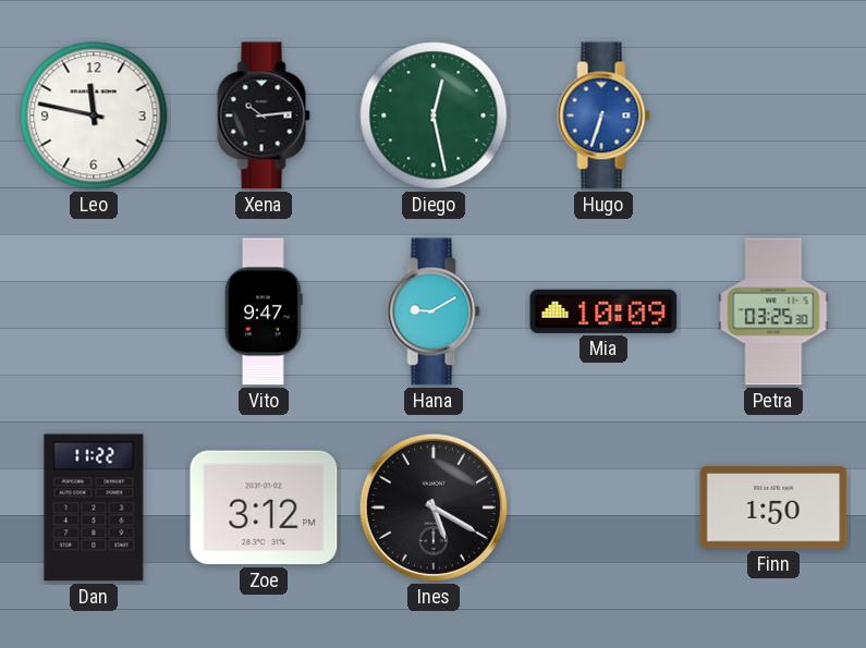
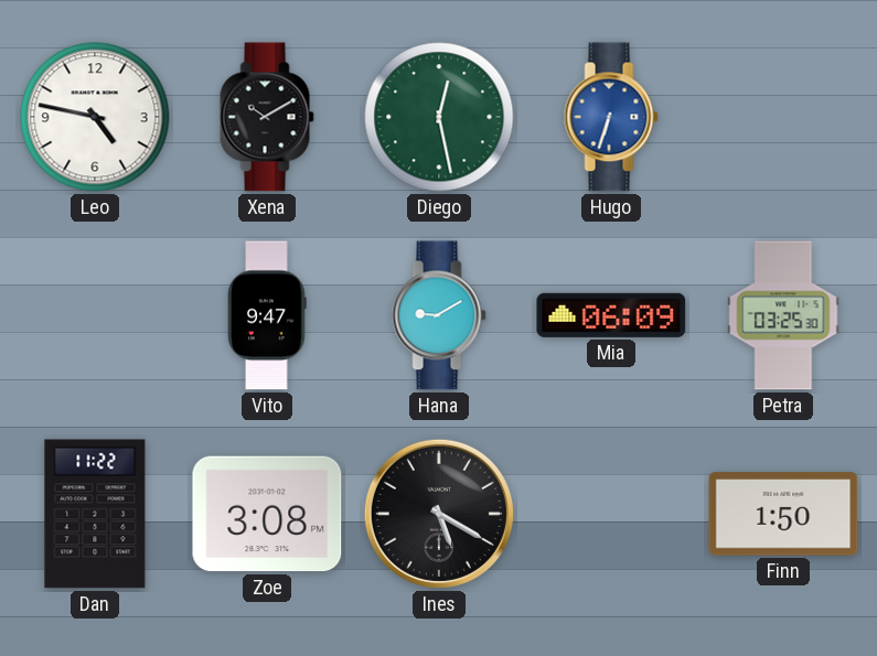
Leo: 11:47 -> 4:47
Xena: 10:14 -> 10:10
Mia: 10:09 -> 06:09
Zoe: 3:12 -> 3:08
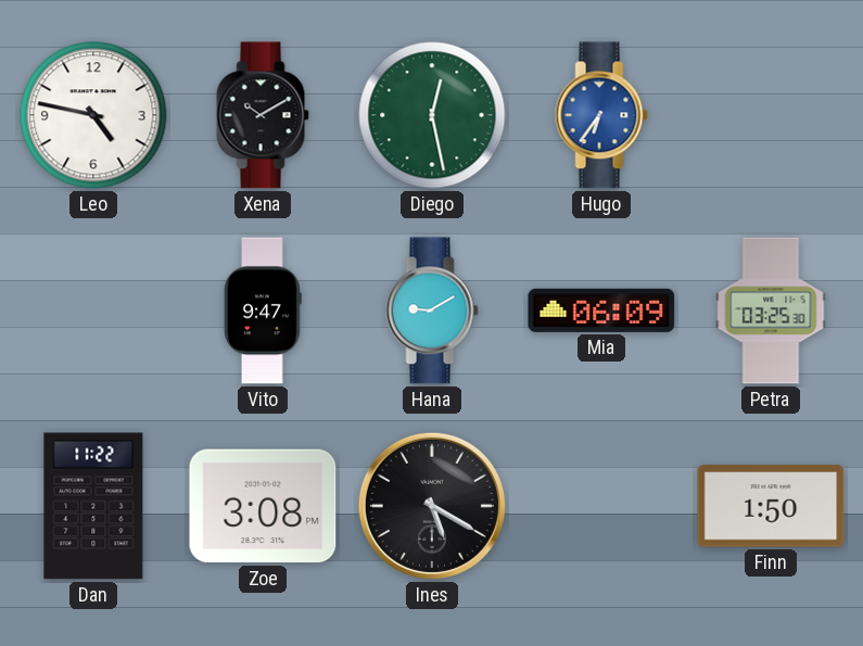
Hugo: 6:33 -> 6:36
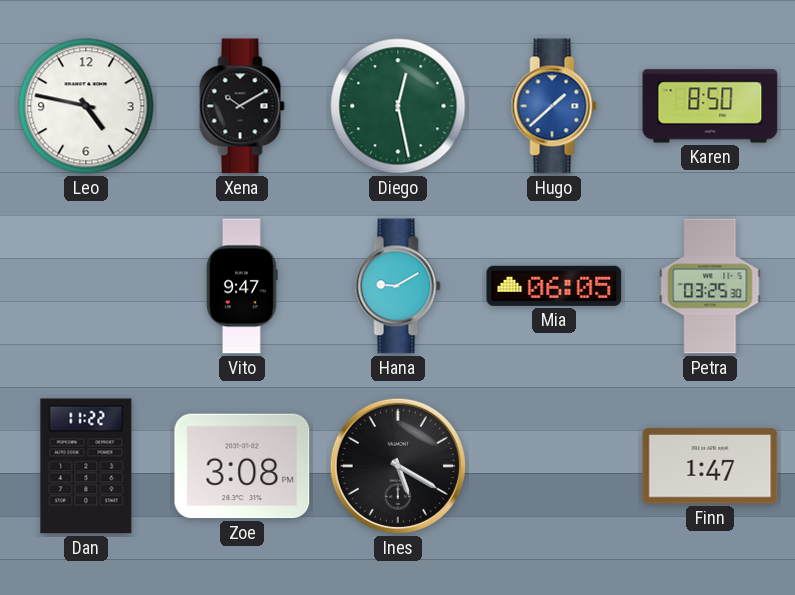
Hugo: 6:36 -> 1:38
Karen: none -> 8:50
Mia: 06:09 -> 06:05
Finn: 1:50 -> 1:47
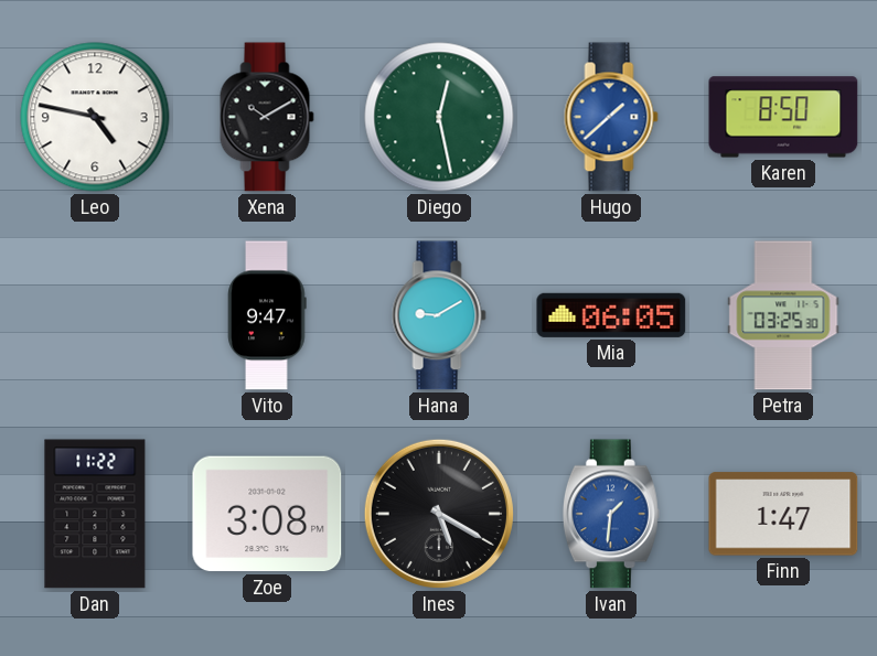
Ivan: none -> 1:31
